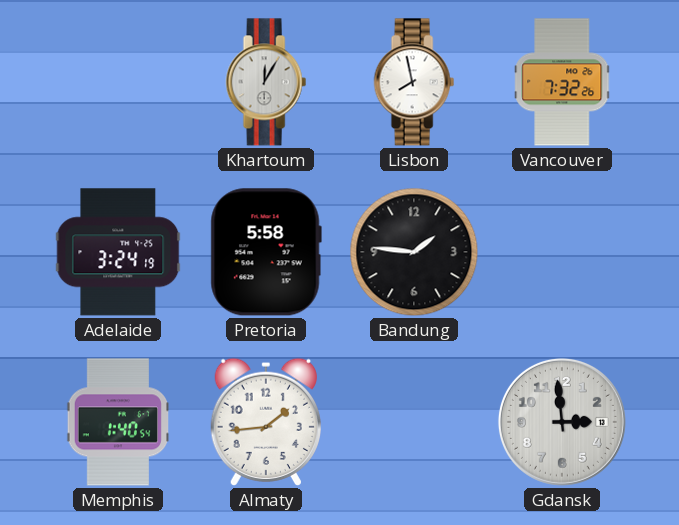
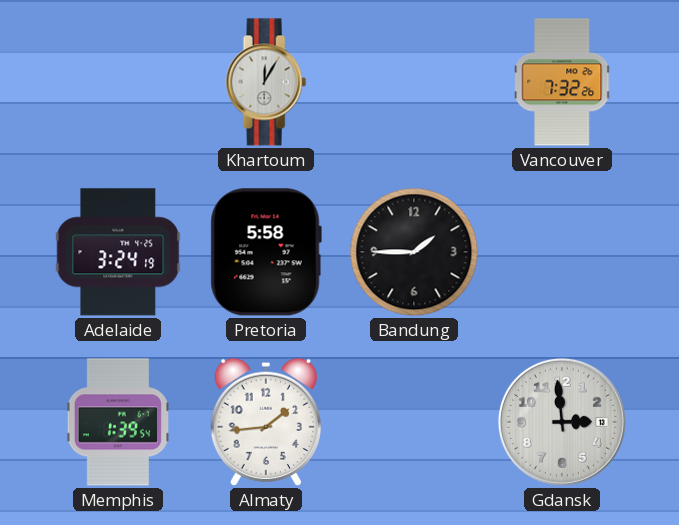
Lisbon: 7:58 -> none
Bandung: 1:46 -> 1:45
Memphis: 1:40 -> 1:39
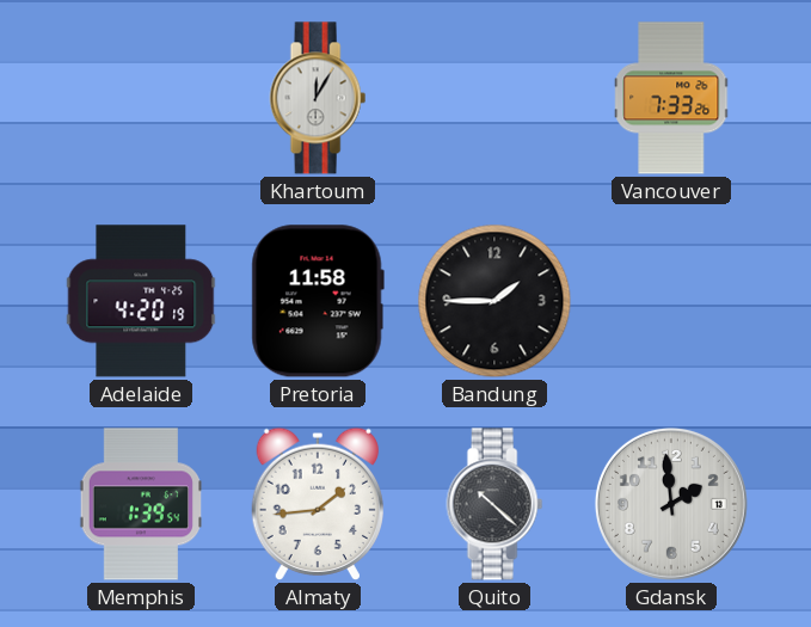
Vancouver: 7:32 -> 7:33
Adelaide: 3:24 -> 4:20
Pretoria: 5:58 -> 11:58
Quito: none -> 10:22
Gdansk: 2:59 -> 1:59
